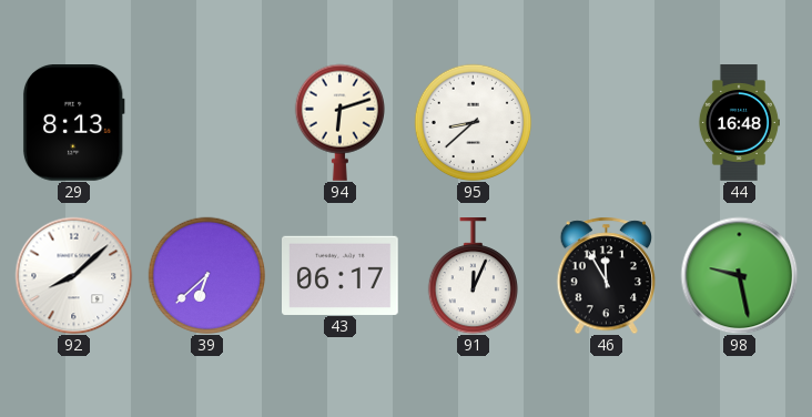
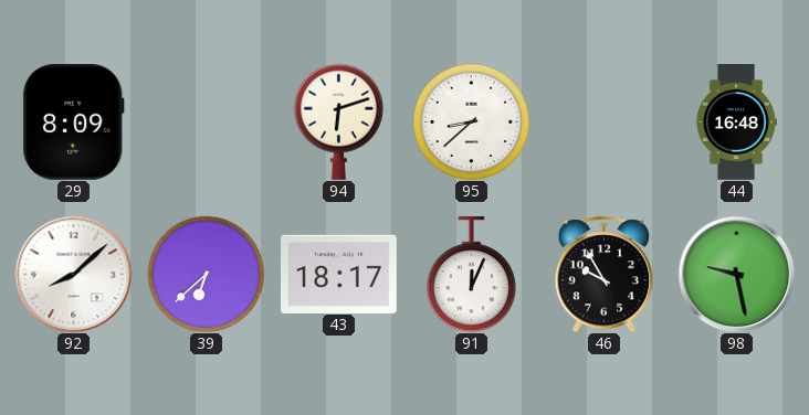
29: 8:13 -> 8:09
43: 06:17 -> 18:17
46: 11:55 -> 9:55
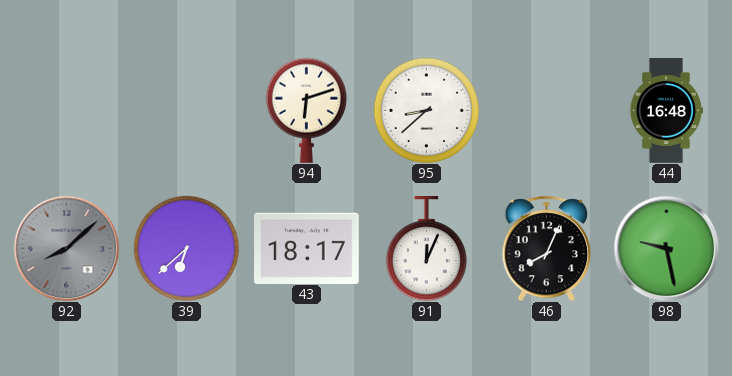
29: 8:09 -> none
92 dial: white -> grey
46: 9:55 -> 8:04
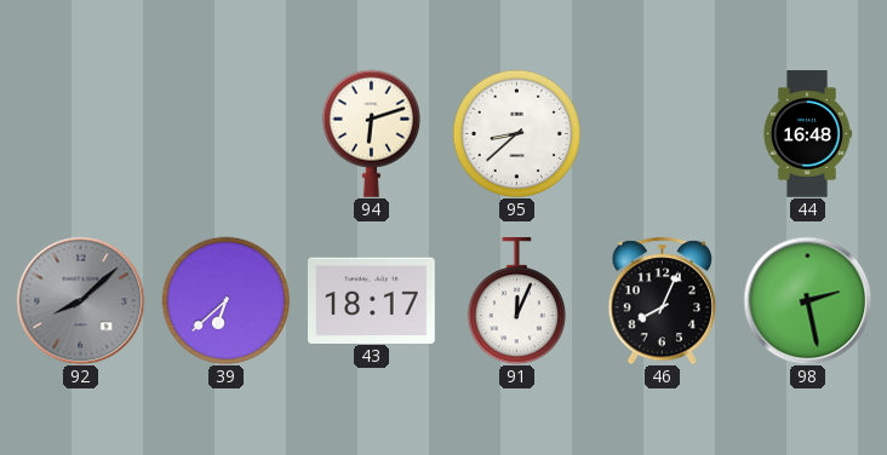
98: 9:28 -> 2:28
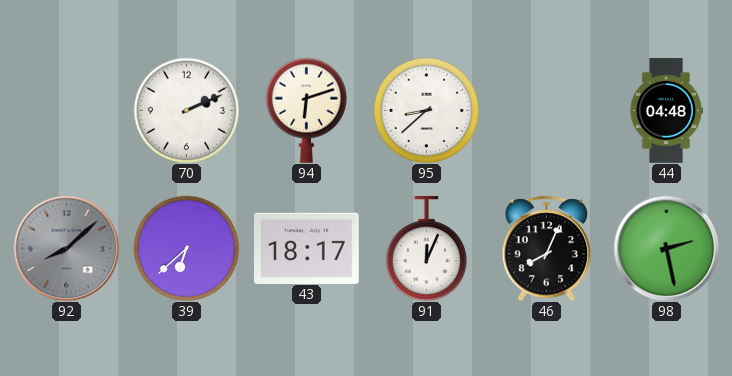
70: none -> 2:11
44: 16:48 -> 04:48
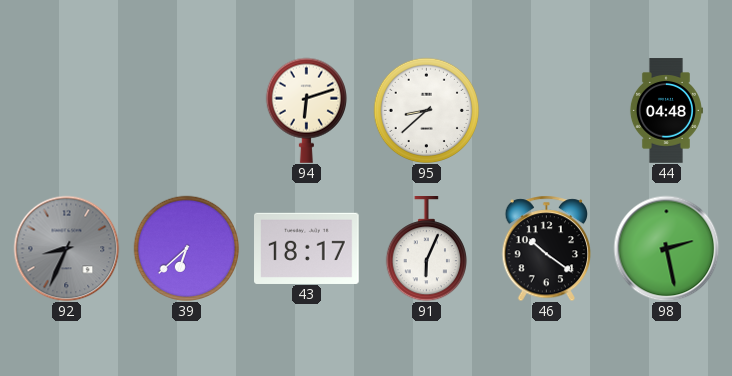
70: 2:11 -> none
92: 8:08 -> 8:34
91: 12:04 -> 6:04
46: 8:04 -> 10:21
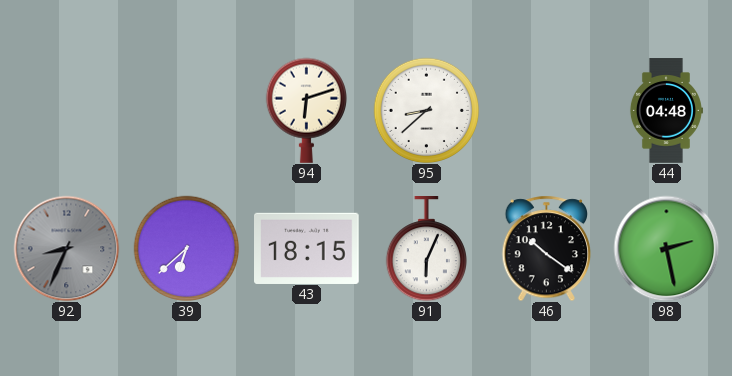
43: 18:17 -> 18:15
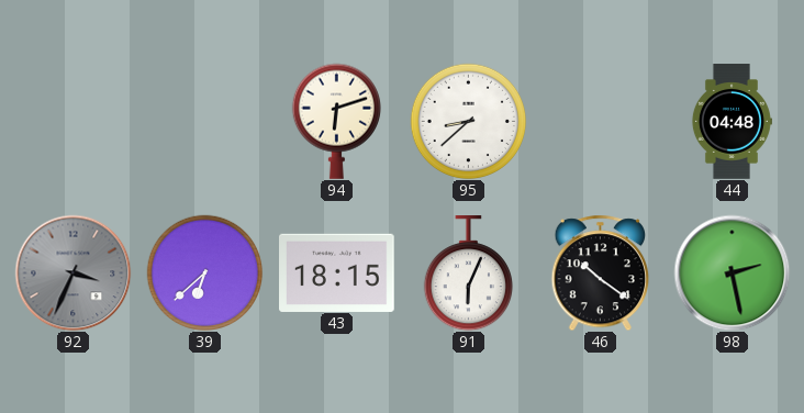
92: 8:34 -> 3:34
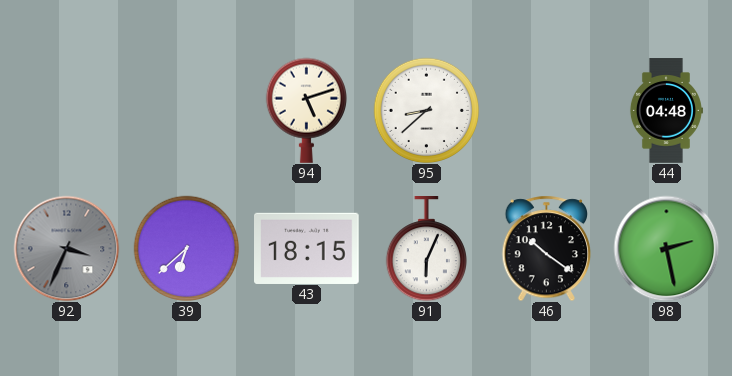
94: 6:12 -> 5:12
